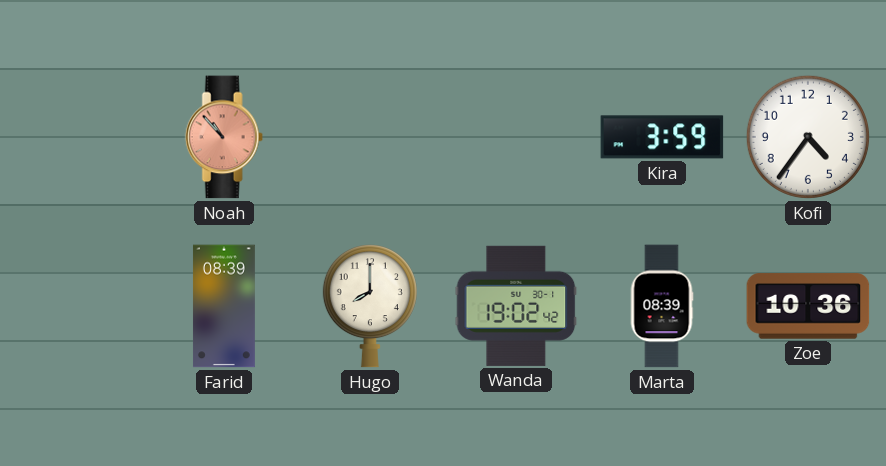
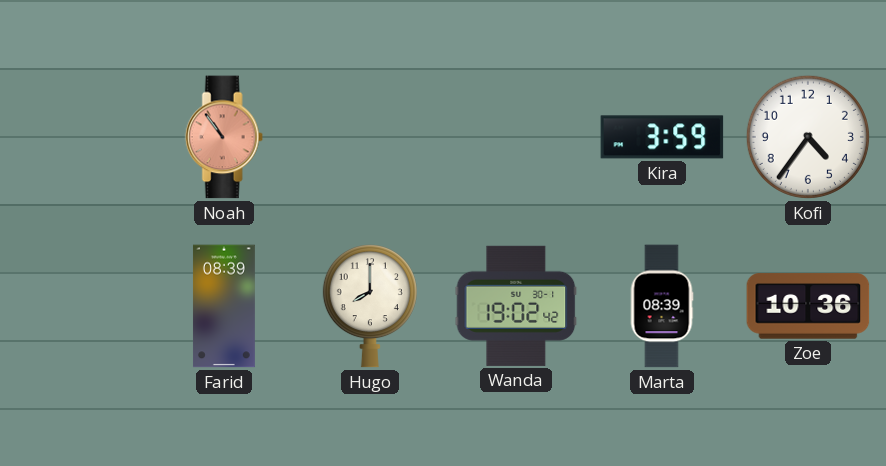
Noah: 10:53 -> 10:54
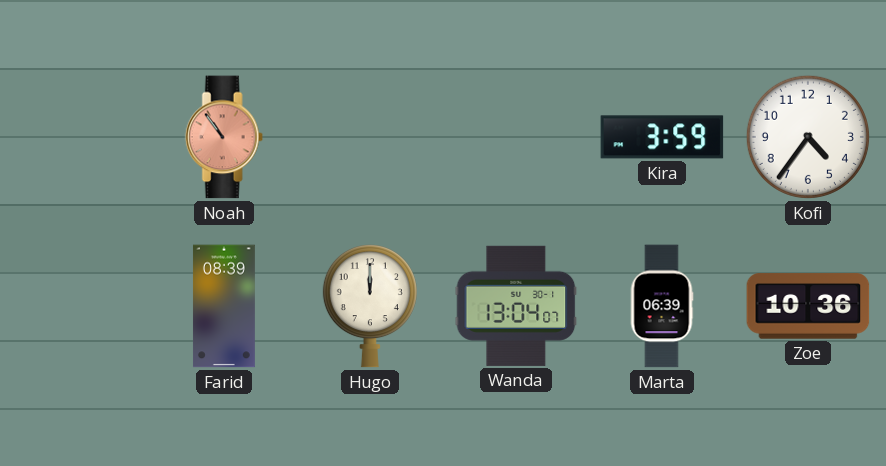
Hugo: 8:00 -> 12:00
Wanda: 19:02 -> 13:04
Marta: 08:39 -> 06:39
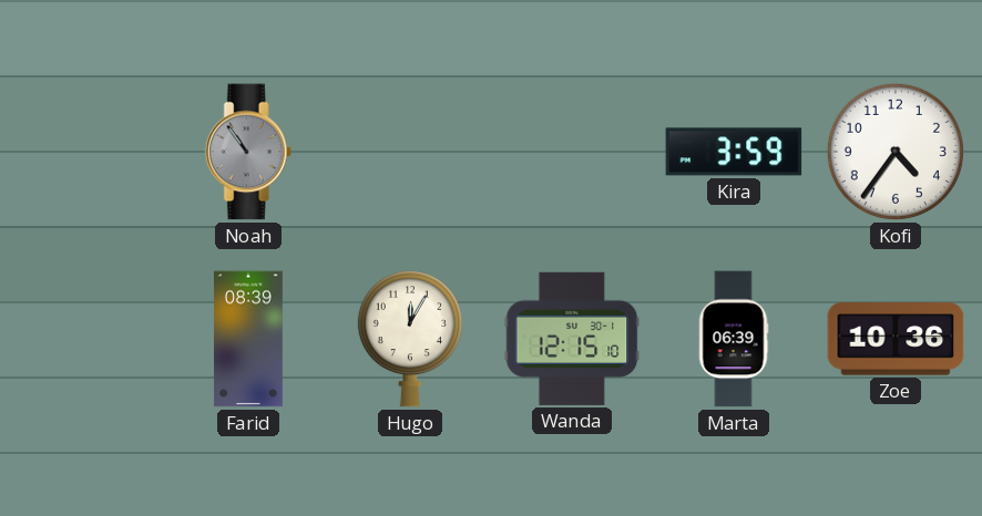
Noah dial: salmon -> grey
Hugo: 12:00 -> 12:05
Wanda: 13:04 -> 12:15
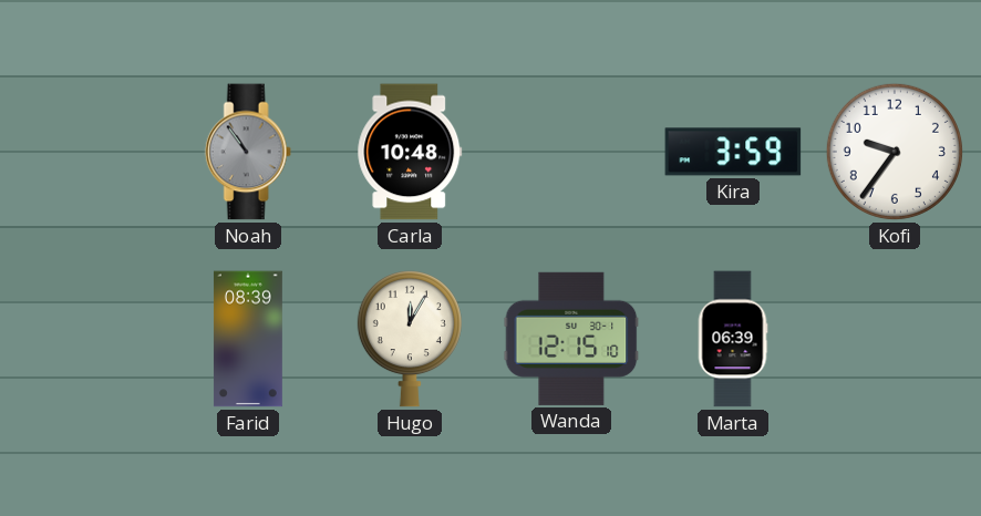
Carla: none -> 10:48
Kofi: 4:36 -> 9:36
Zoe: 10:36 -> none
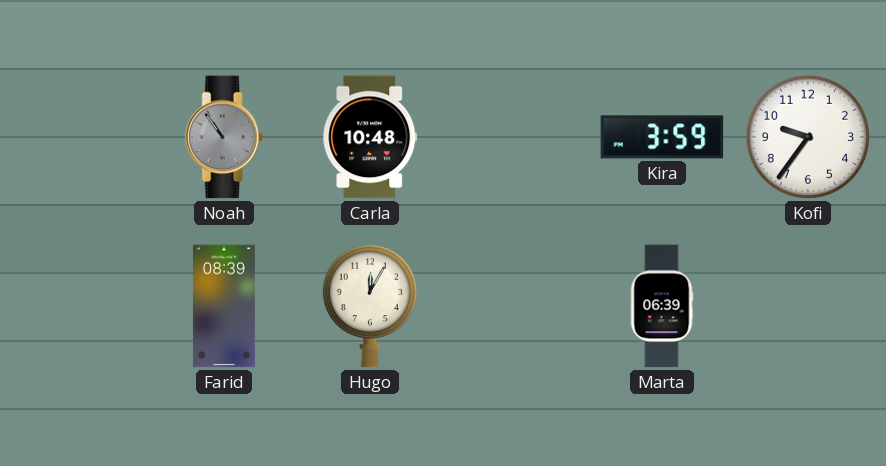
Wanda: 12:15 -> none
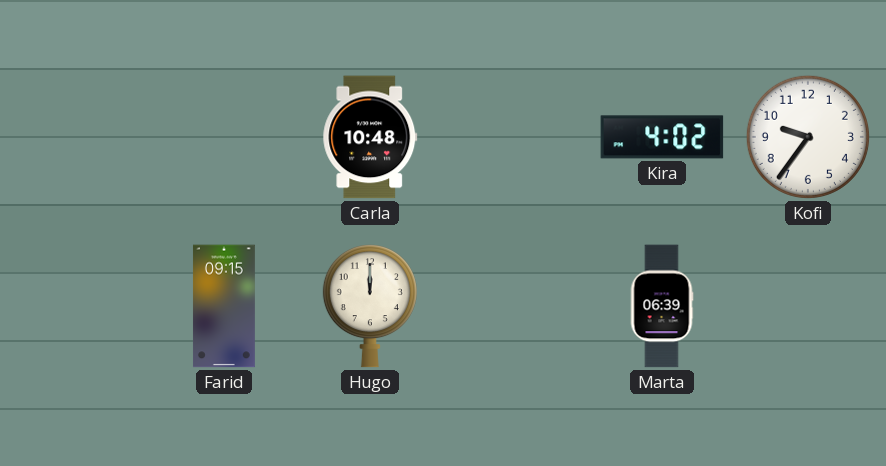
Noah: 10:54 -> none
Kira: 3:59 -> 4:02
Farid: 08:39 -> 09:15
Hugo: 12:05 -> 12:00
